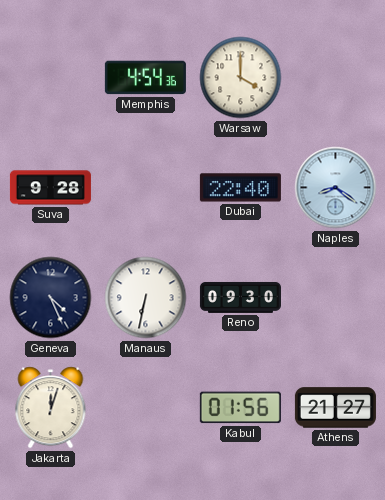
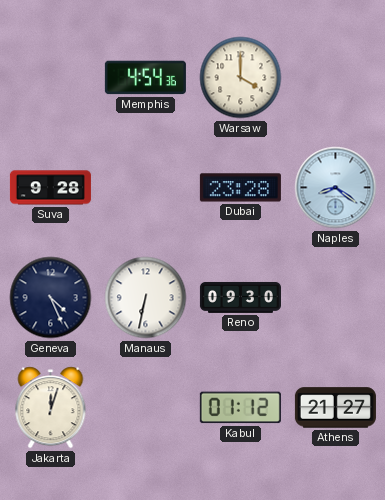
Dubai: 22:40 -> 23:28
Kabul: 01:56 -> 01:12
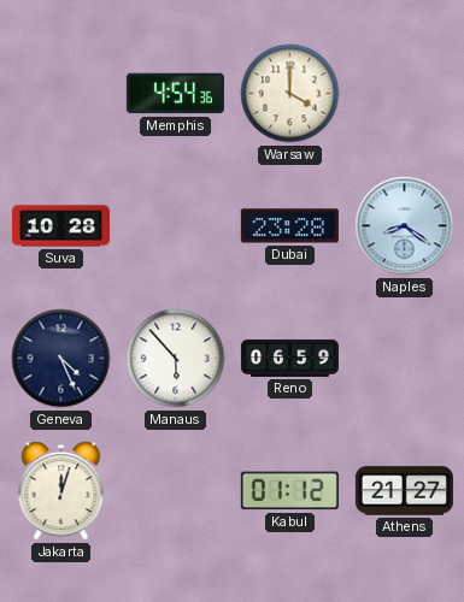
Suva: 9:28 -> 10:28
Manaus: 6:32 -> 5:53
Reno: 09:30 -> 06:59
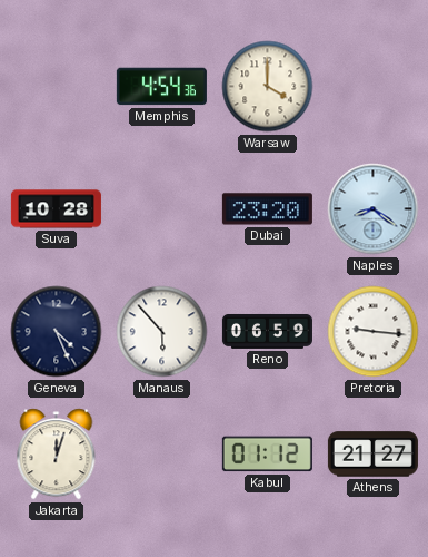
Dubai: 23:28 -> 23:20
Pretoria: none -> 9:16
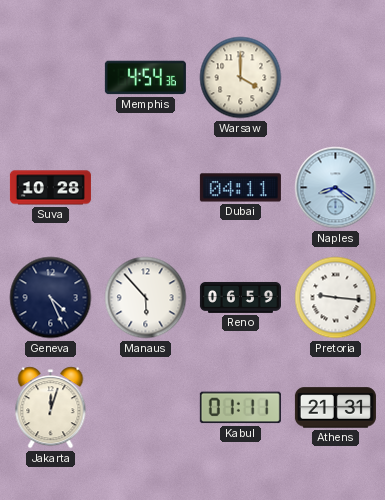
Dubai: 23:20 -> 04:11
Kabul: 01:12 -> 01:11
Athens: 21:27 -> 21:31
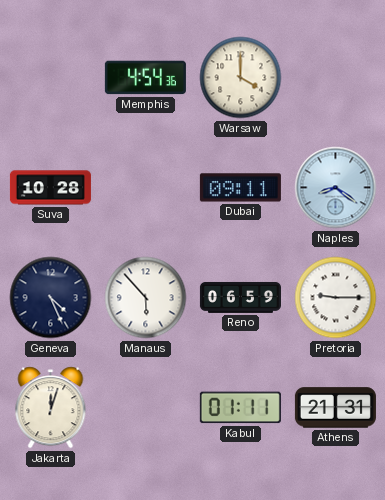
Dubai: 04:11 -> 09:11
Pretoria: 9:16 -> 9:15
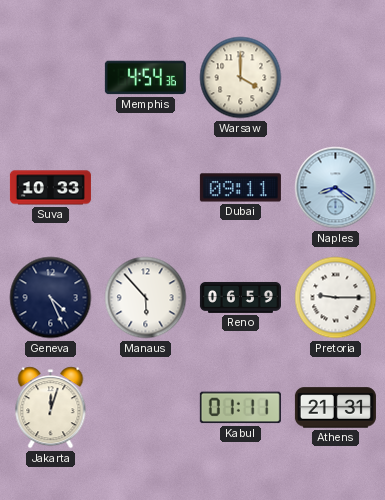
Suva: 10:28 -> 10:33
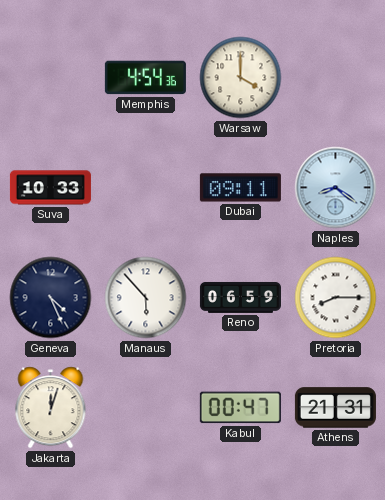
Pretoria: 9:15 -> 8:15
Kabul: 01:11 -> 00:47
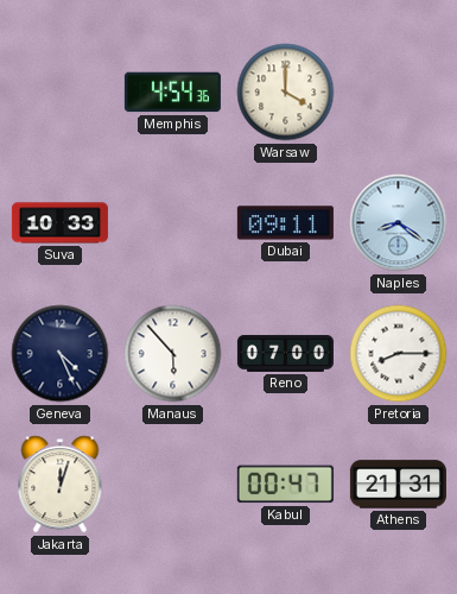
Reno: 06:59 -> 07:00
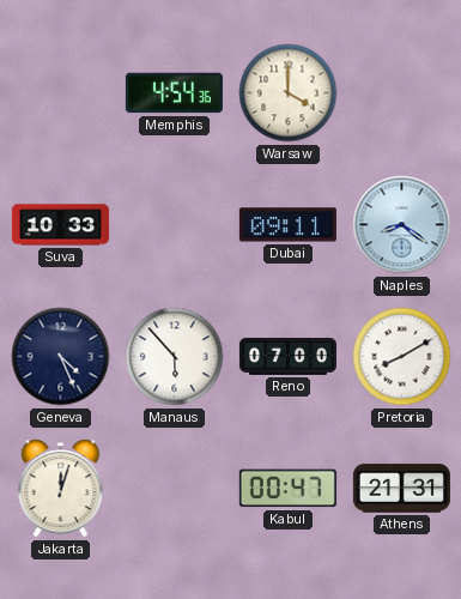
Pretoria: 8:15 -> 8:10
